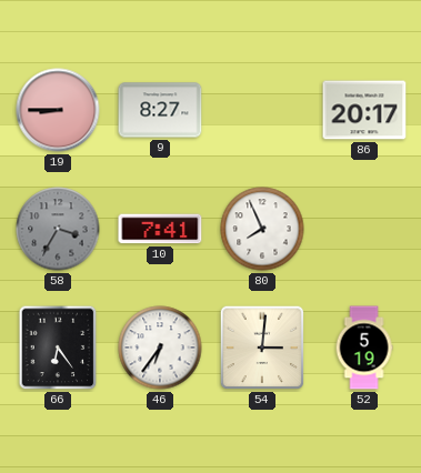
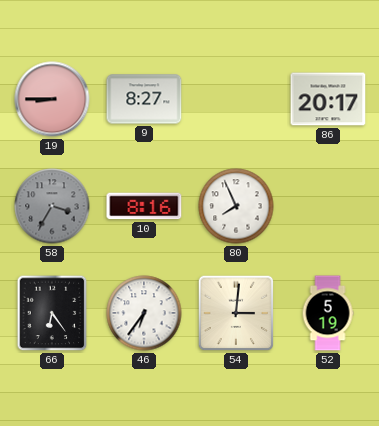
10: 7:41 -> 8:16
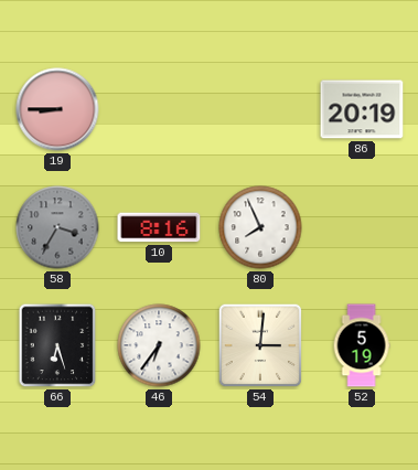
9: 8:27 -> none
86: 20:17 -> 20:19
66: 6:24 -> 6:27
